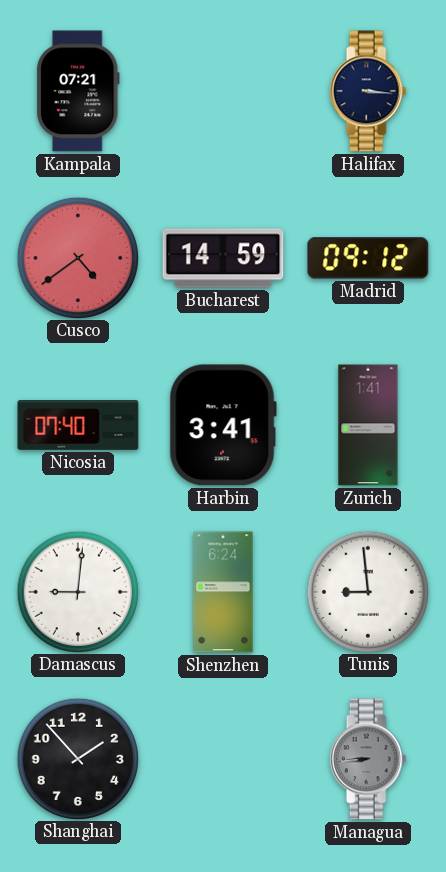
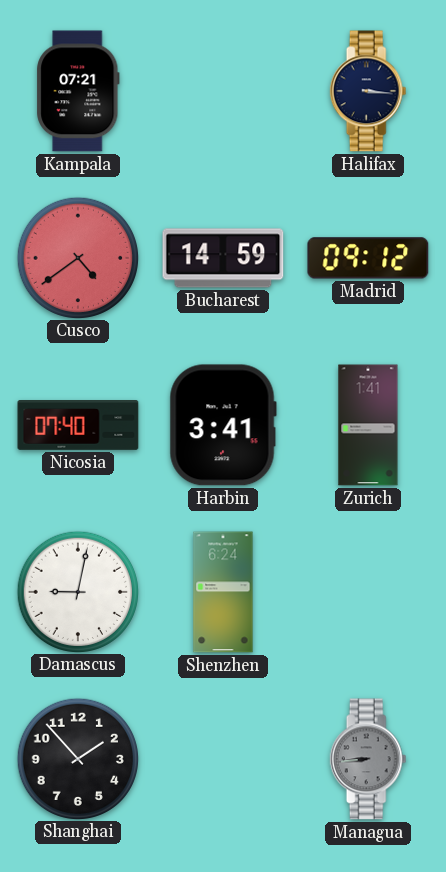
Damascus: 9:01 -> 9:02
Tunis: 8:59 -> none
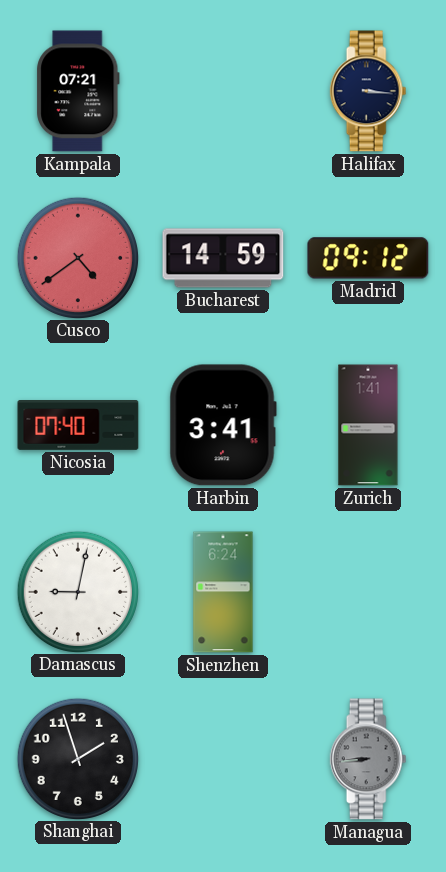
Shanghai: 1:53 -> 1:57
